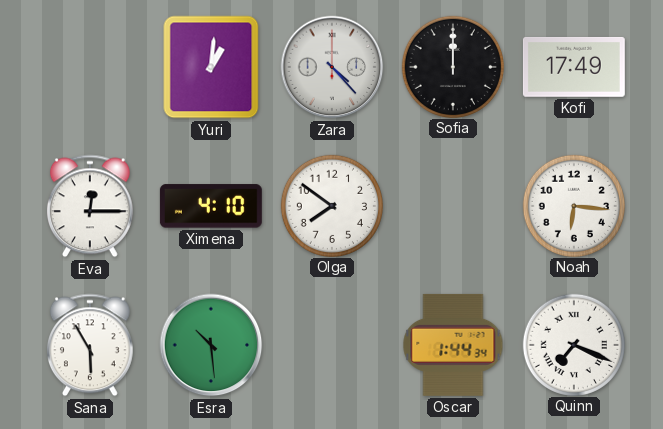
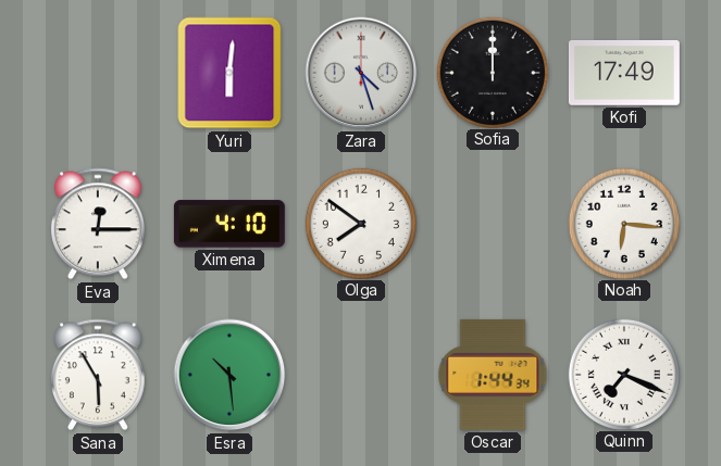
Yuri: 1:01 -> 6:01
Zara: 4:23 -> 4:27
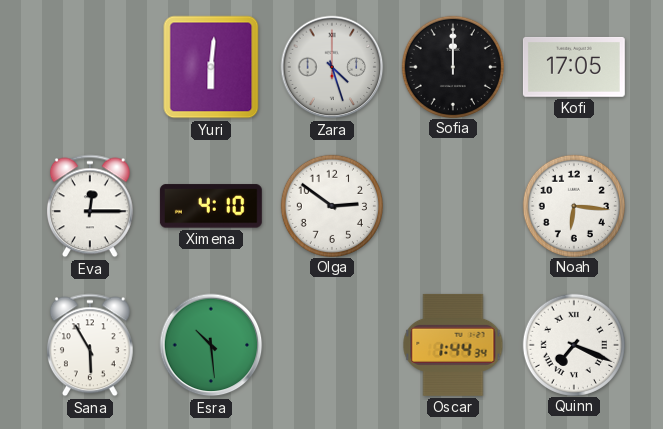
Kofi: 17:49 -> 17:05
Olga: 7:51 -> 2:51
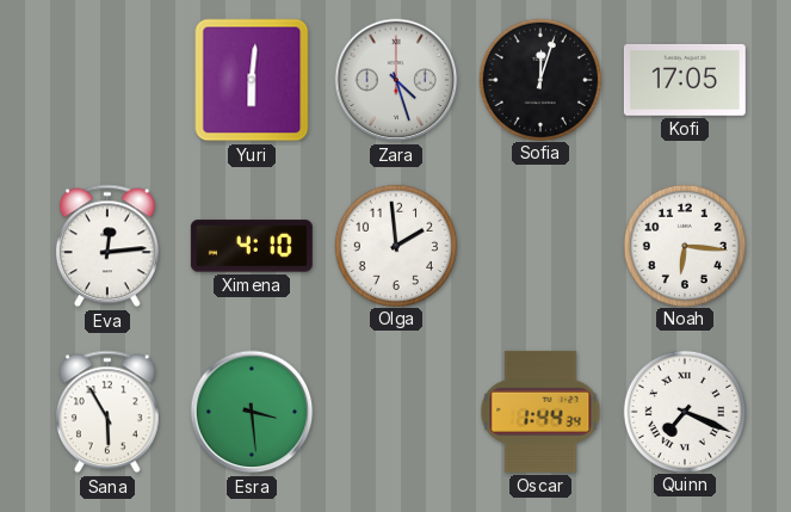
Sofia: 12:00 -> 12:03
Eva: 12:15 -> 12:14
Olga: 2:51 -> 1:59
Esra: 10:29 -> 3:29
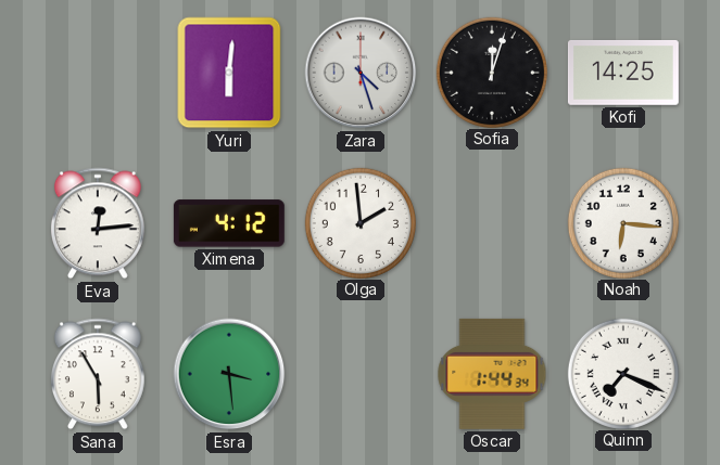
Kofi: 17:05 -> 14:25
Ximena: 4:10 -> 4:12
